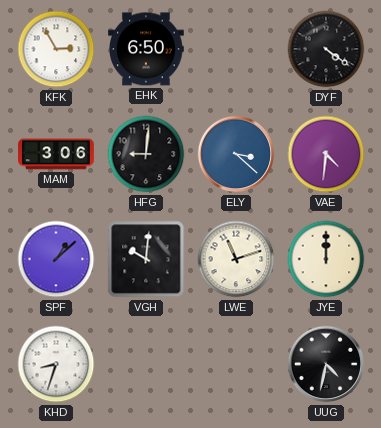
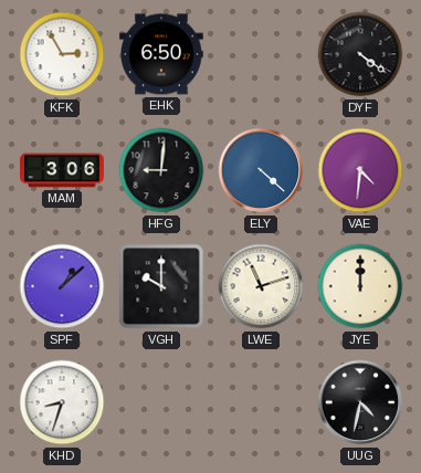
ELY: 3:22 -> 4:22
VGH: 10:01 -> 10:00
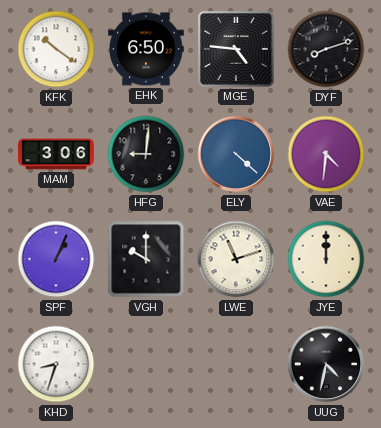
KFK: 2:55 -> 10:21
MGE: none -> 4:46
DYF: 4:21 -> 8:12
SPF: 1:08 -> 1:04
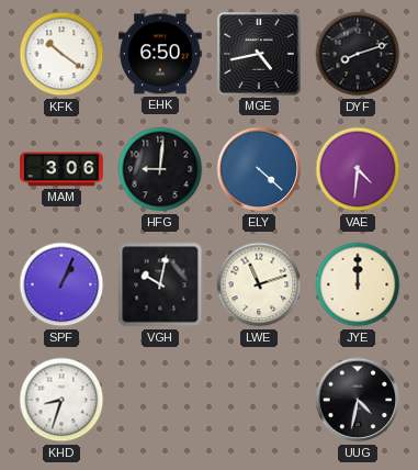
MGE: 4:46 -> 4:43
VGH: 10:00 -> 10:02
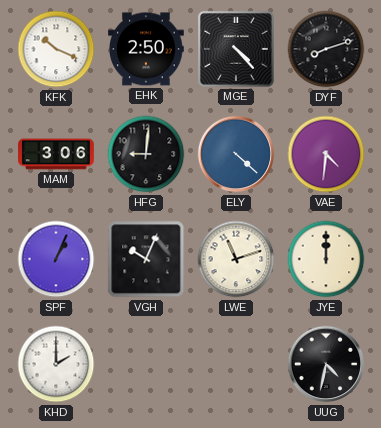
KFK: 10:21 -> 10:19
EHK: 6:50 -> 2:50
MGE: 4:43 -> 4:23
VGH: 10:02 -> 10:04
KHD: 8:33 -> 2:00
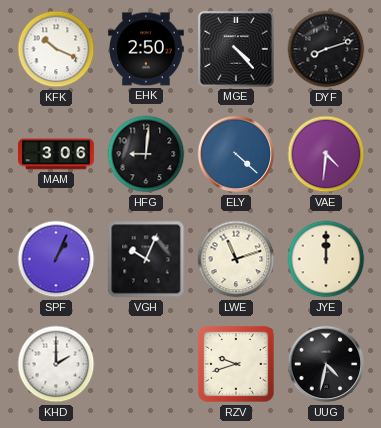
RZV: none -> 9:42
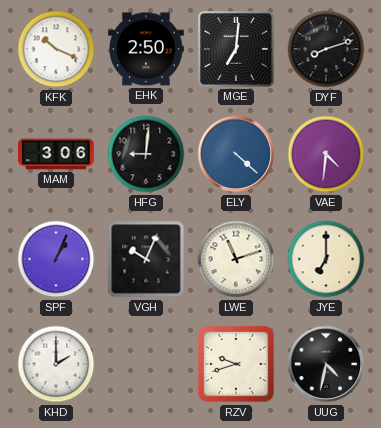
MGE: 4:23 -> 7:01
JYE: 12:00 -> 7:00
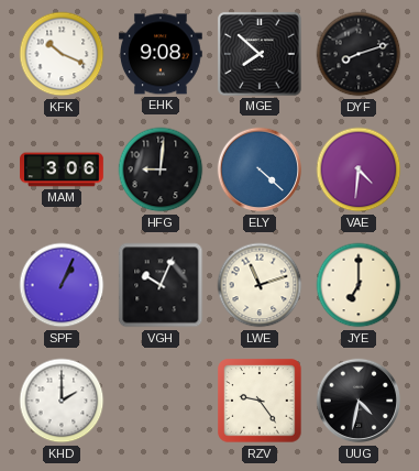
EHK: 2:50 -> 9:08
MGE: 7:01 -> 7:52
RZV: 9:42 -> 9:24
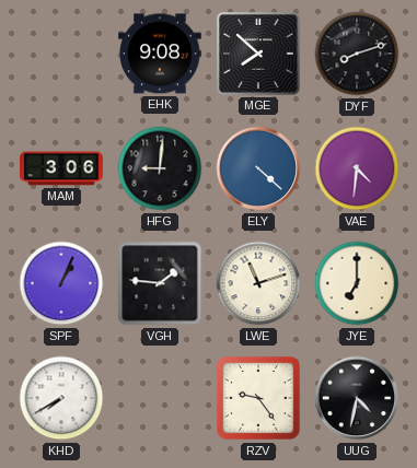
KFK: 10:19 -> none
VGH: 10:04 -> 1:46
KHD: 2:00 -> 7:40
